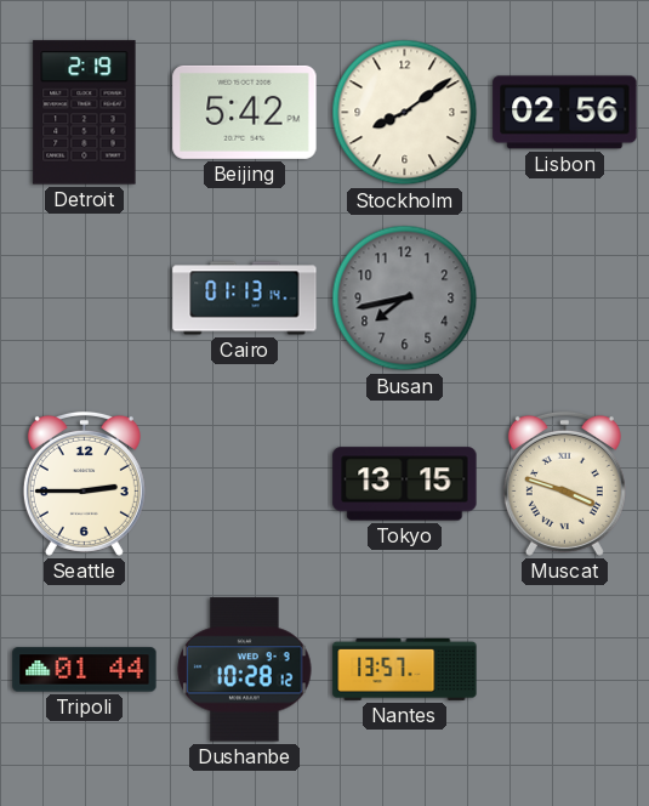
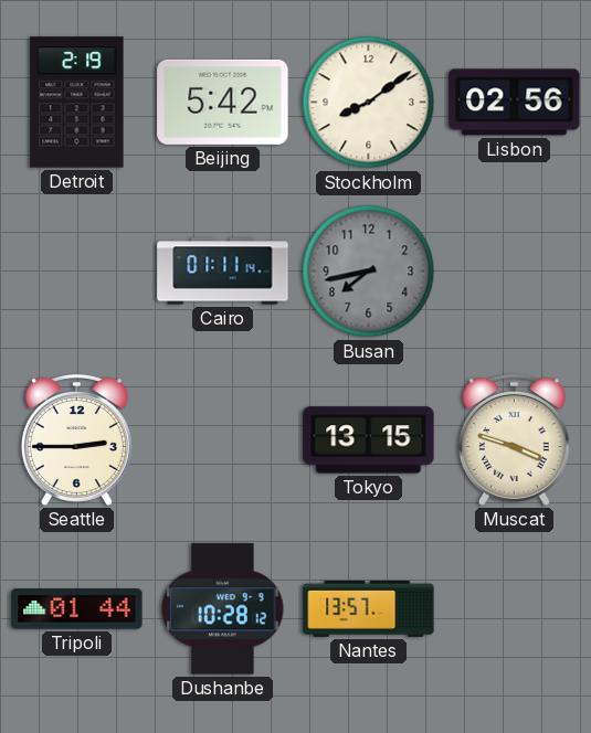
Cairo: 01:13 -> 01:11
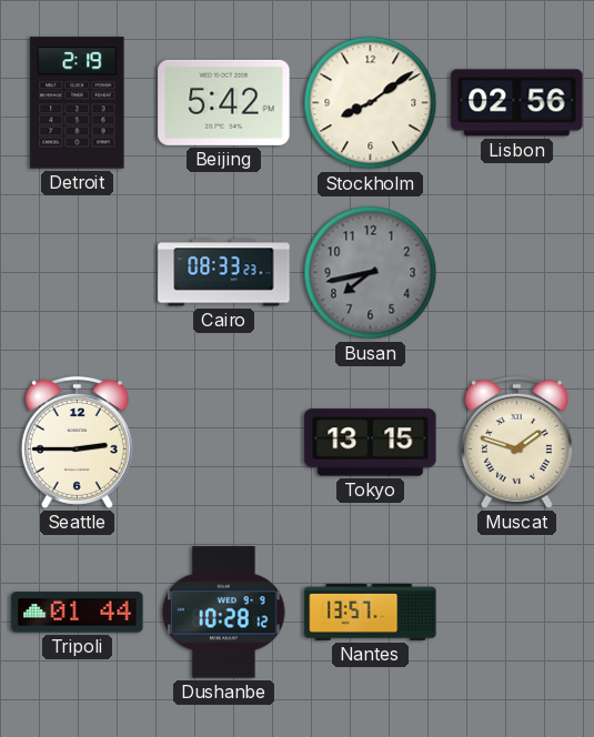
Cairo: 01:11 -> 08:33
Muscat: 3:48 -> 1:48
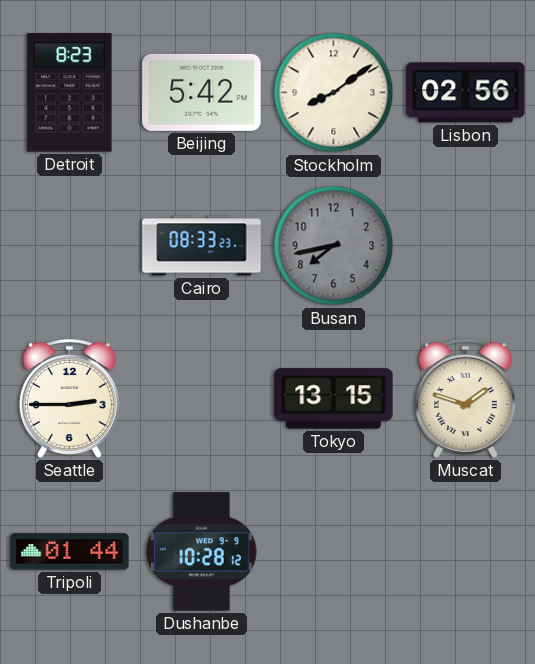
Detroit: 2:19 -> 8:23
Nantes: 13:57 -> none
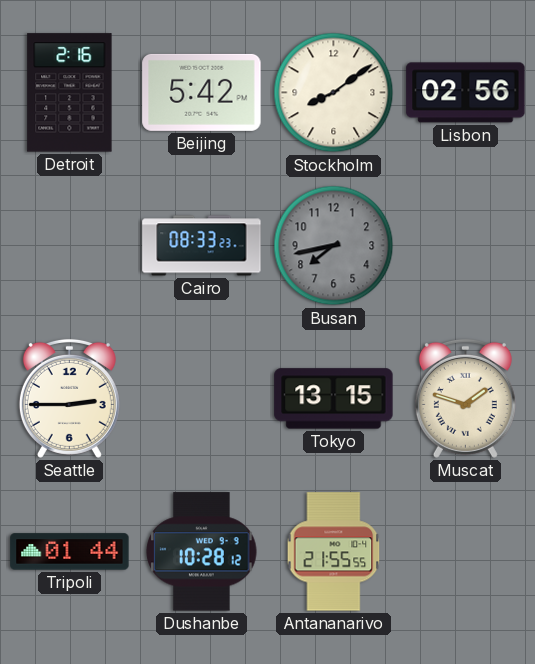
Detroit: 8:23 -> 2:16
Antananarivo: none -> 21:55
